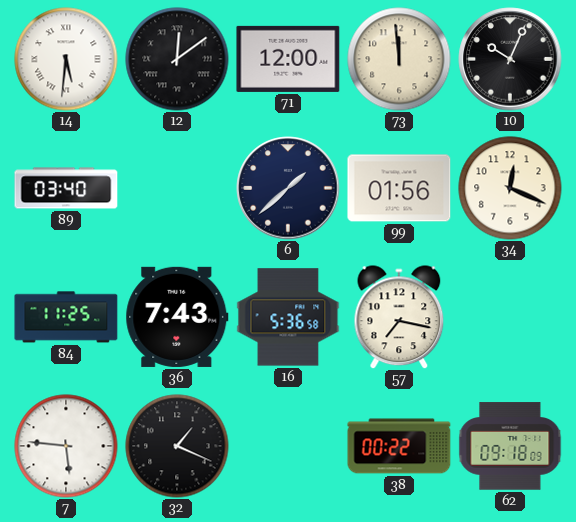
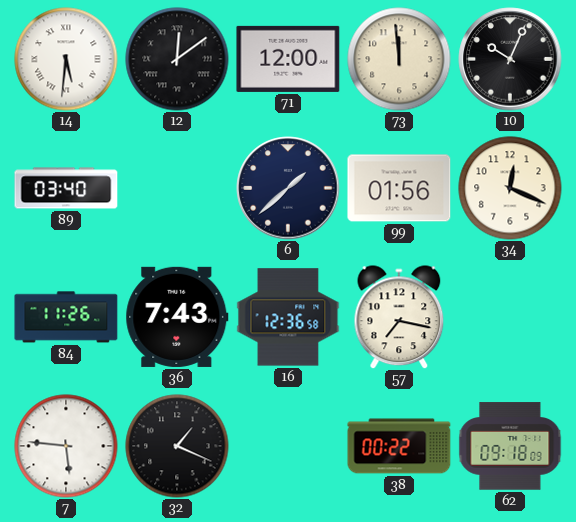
84: 11:25 -> 11:26
16: 5:36 -> 12:36
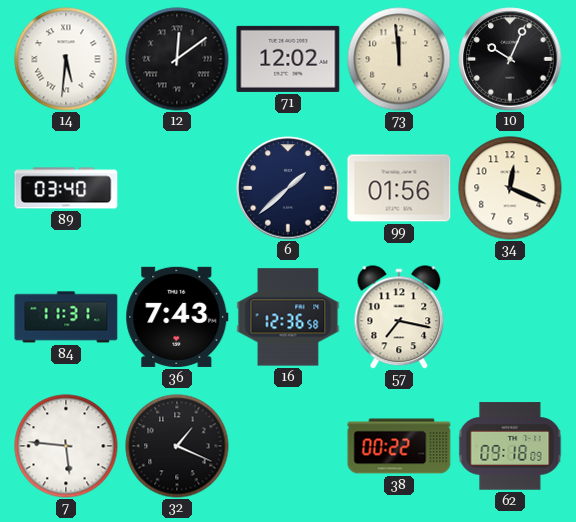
71: 12:00 -> 12:02
84: 11:26 -> 11:31
